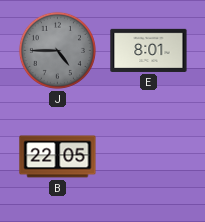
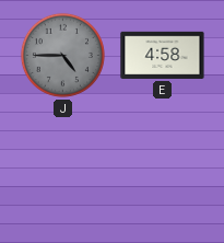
E: 8:01 -> 4:58
B: 22:05 -> none
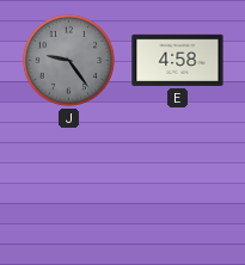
J: 4:45 -> 9:24
